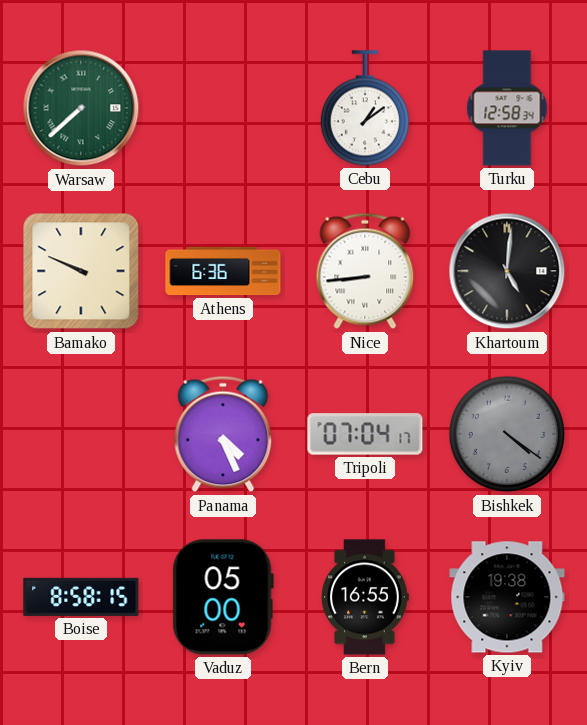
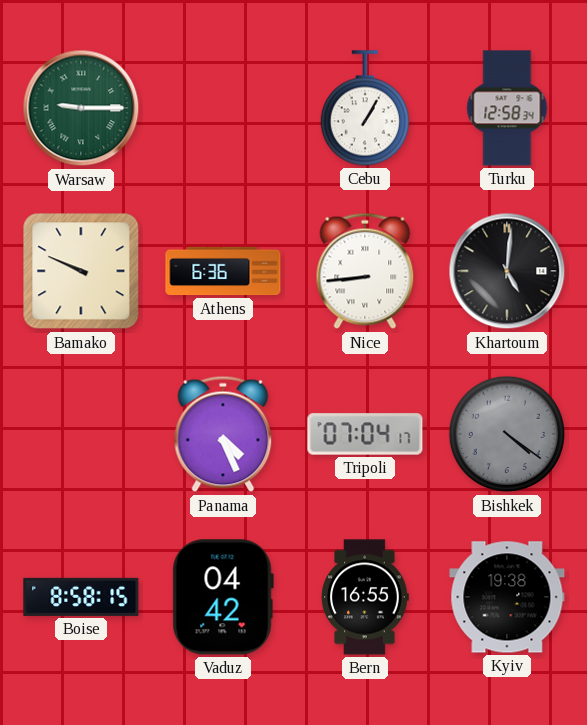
Warsaw: 7:38 -> 9:15
Cebu: 1:09 -> 1:05
Vaduz: 05:00 -> 04:42
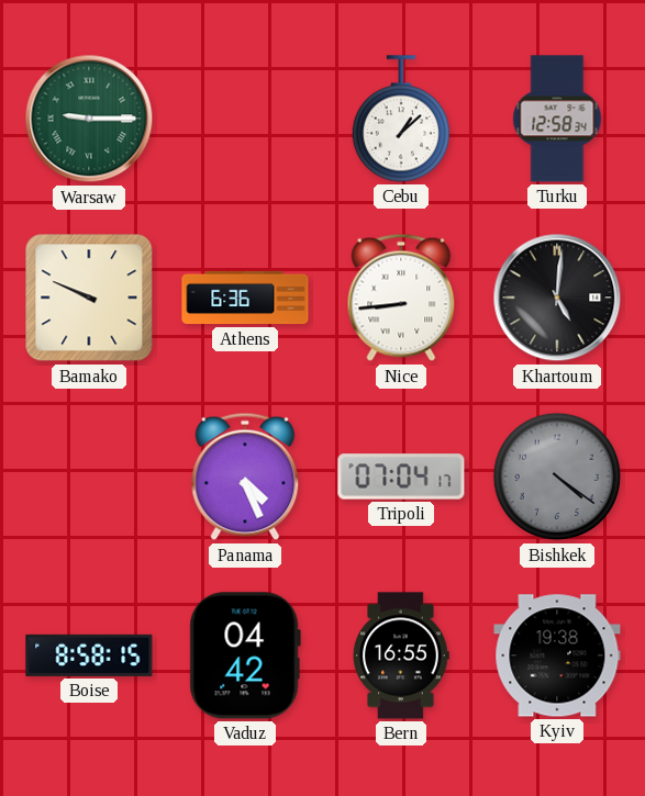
Cebu: 1:05 -> 1:08
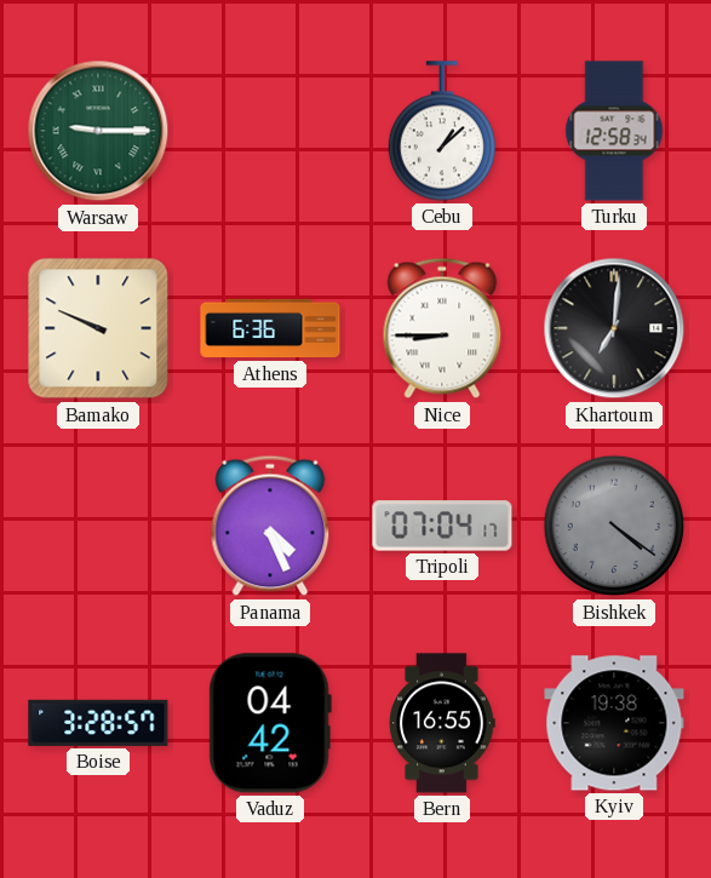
Nice: 8:44 -> 8:45
Khartoum: 5:01 -> 7:01
Boise: 8:58 -> 3:28
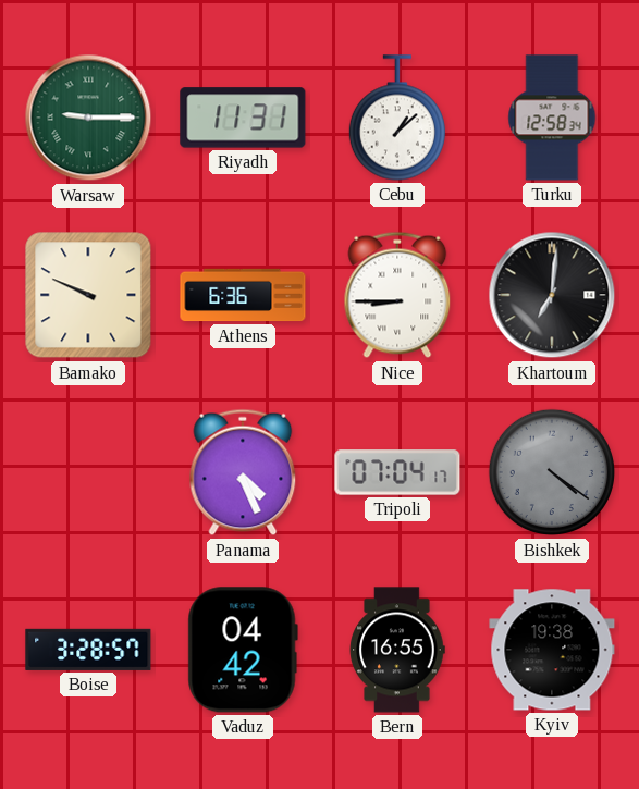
Riyadh: none -> 11:31
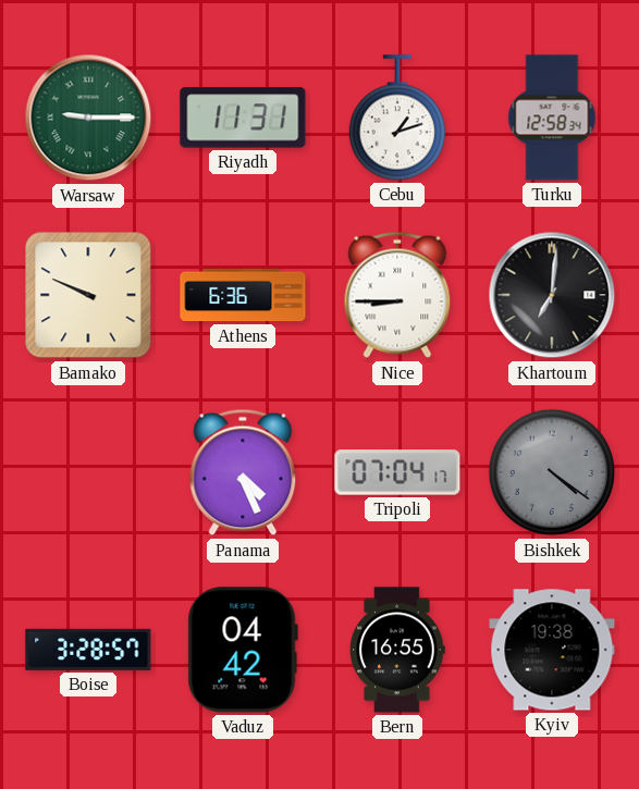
Cebu: 1:08 -> 1:12
